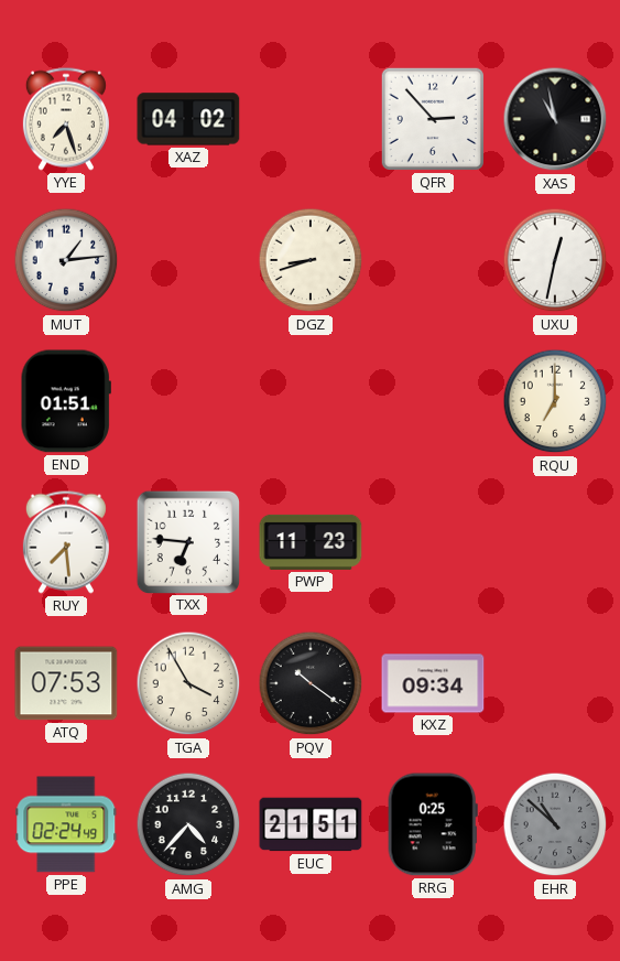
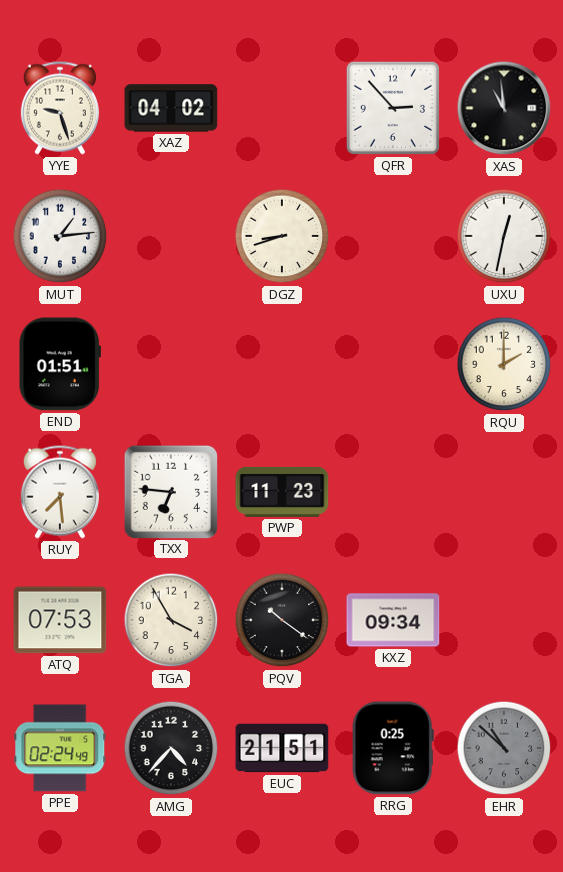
YYE: 7:27 -> 9:27
XAS: 10:58 -> 10:59
RQU: 7:00 -> 2:00
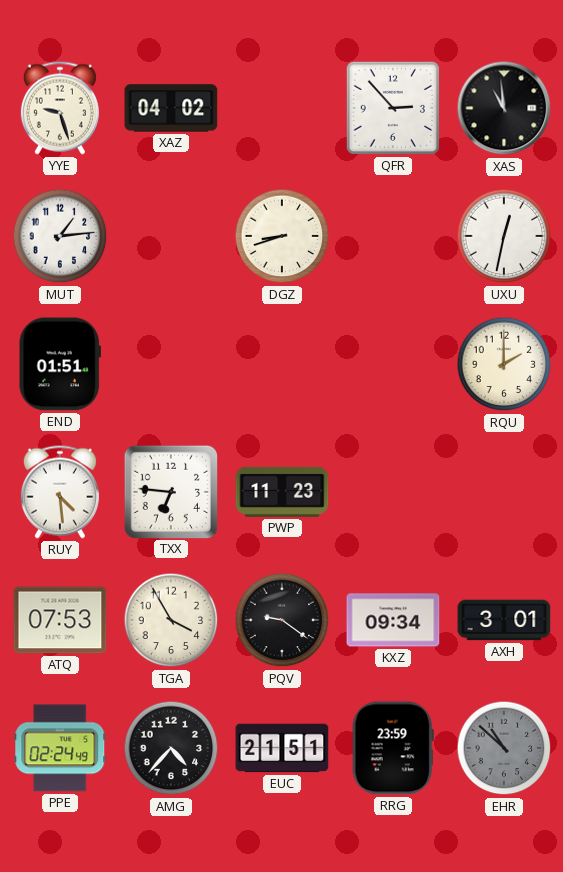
RUY: 7:29 -> 4:29
PQV: 10:21 -> 9:21
AXH: none -> 3:01
RRG: 0:25 -> 23:59
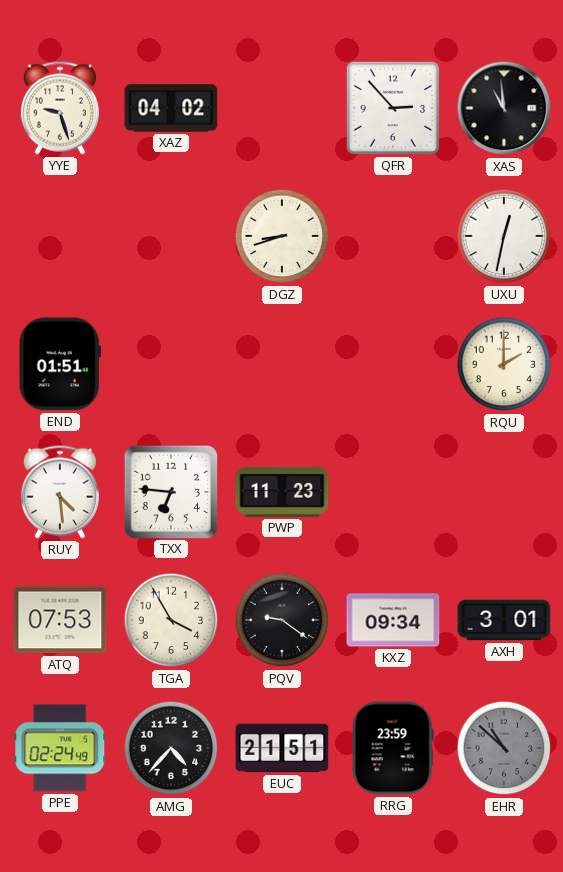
MUT: 1:14 -> none
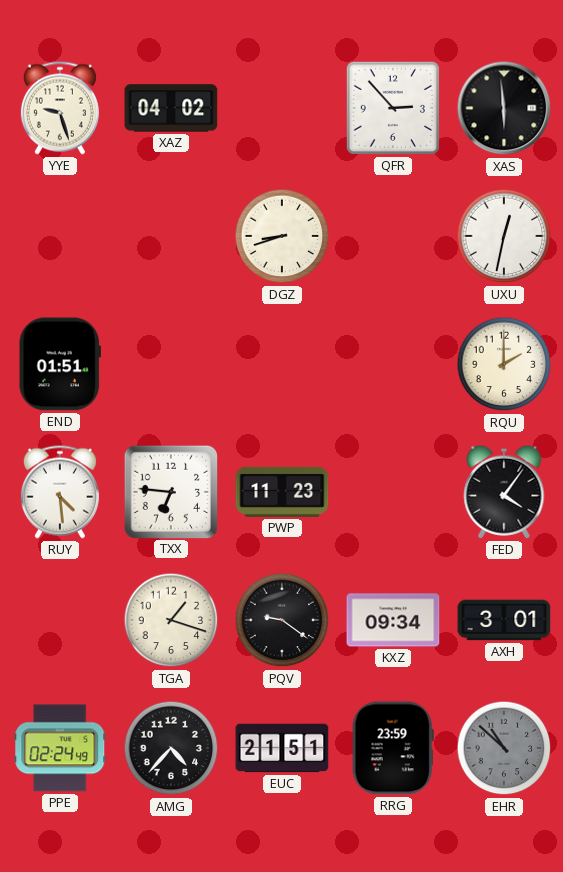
XAS: 10:59 -> 5:59
FED: none -> 4:06
ATQ: 07:53 -> none
TGA: 3:55 -> 1:18
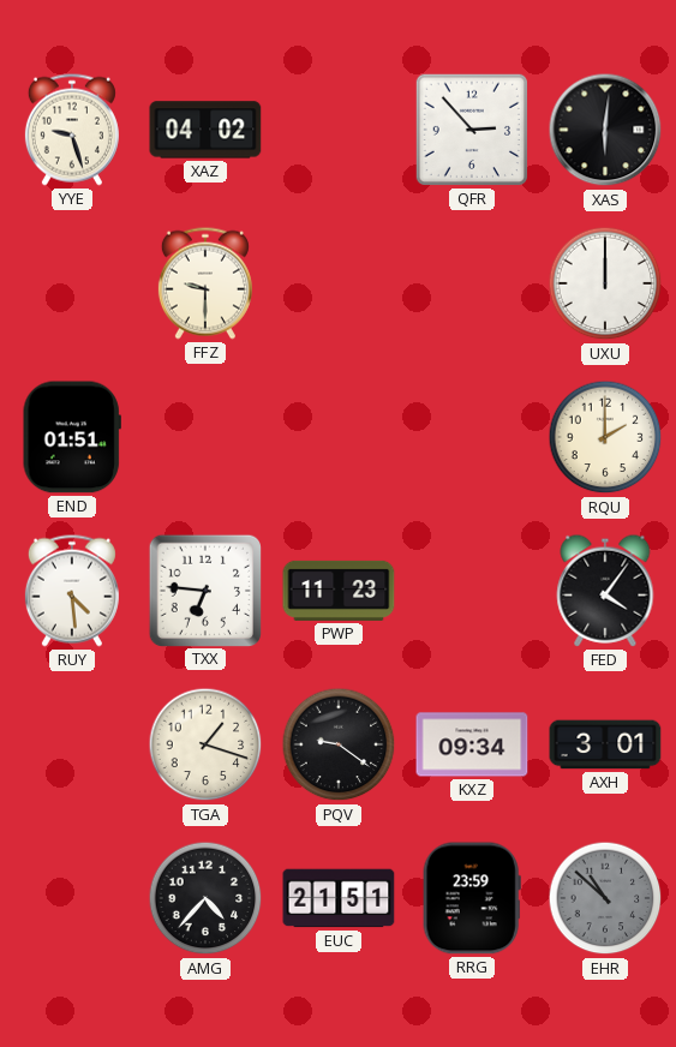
XAS: 5:59 -> 6:01
FFZ: none -> 9:30
DGZ: 8:42 -> none
UXU: 12:32 -> 12:00
PPE: 02:24 -> none
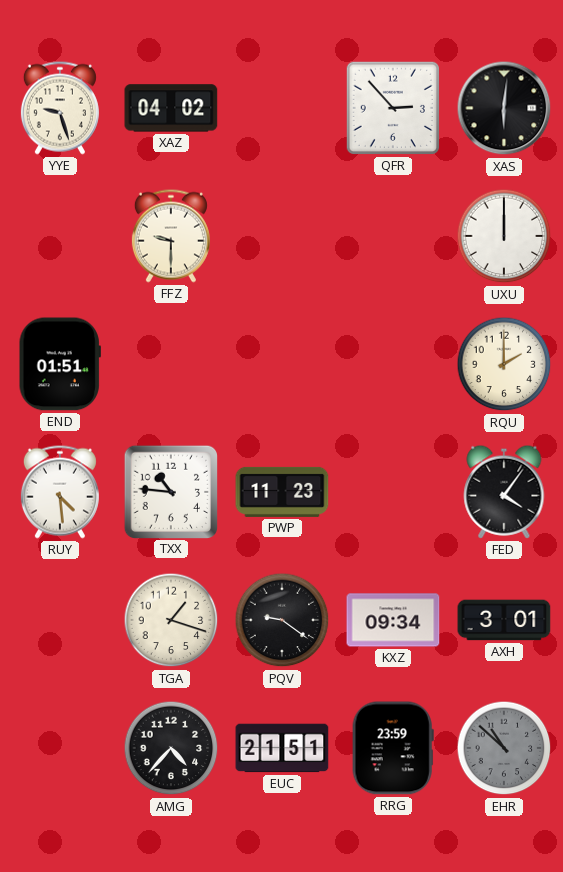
TXX: 6:46 -> 10:46
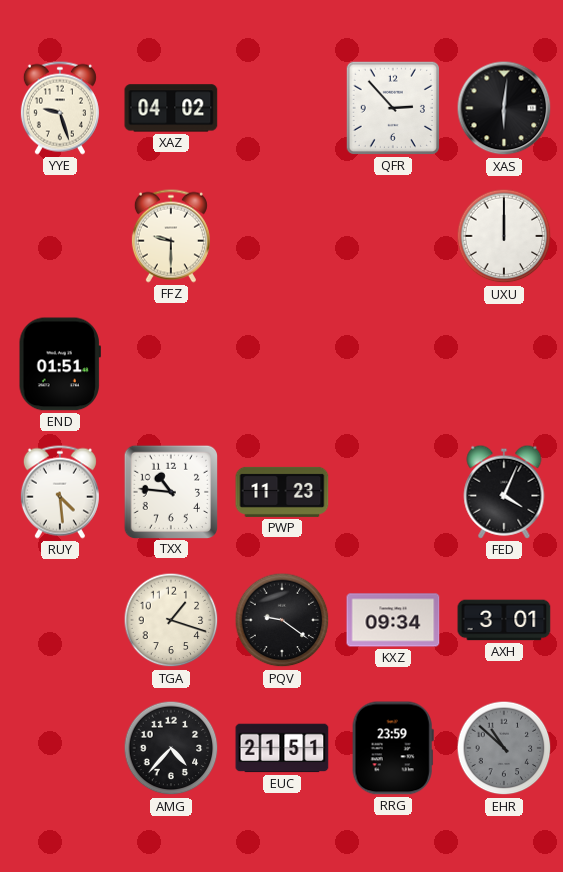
RQU: 2:00 -> none
FED: 4:06 -> 4:04
